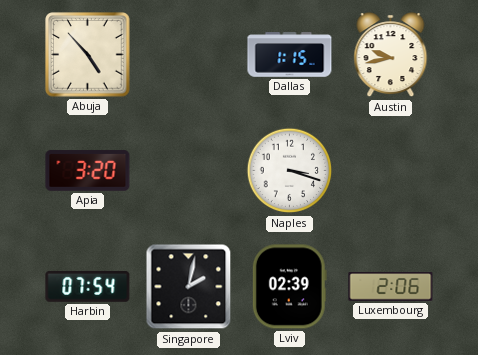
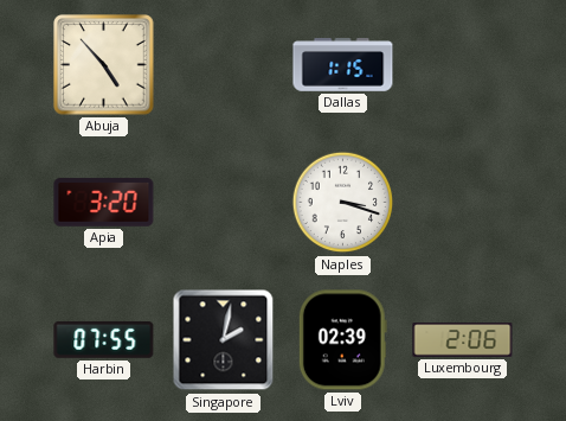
Austin: 9:43 -> none
Harbin: 07:54 -> 07:55
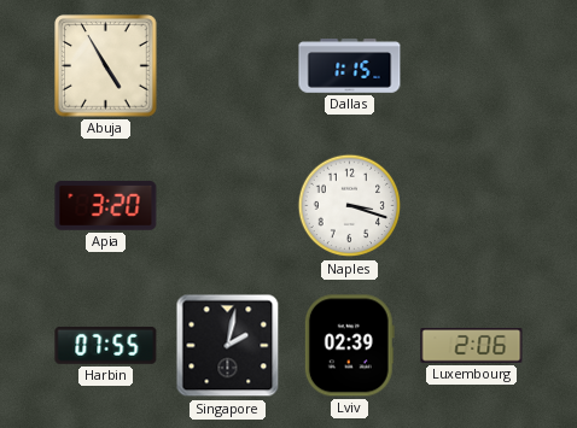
Abuja: 4:53 -> 4:55
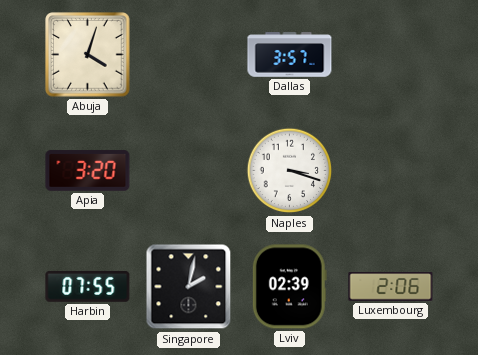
Abuja: 4:55 -> 4:03
Dallas: 1:15 -> 3:57
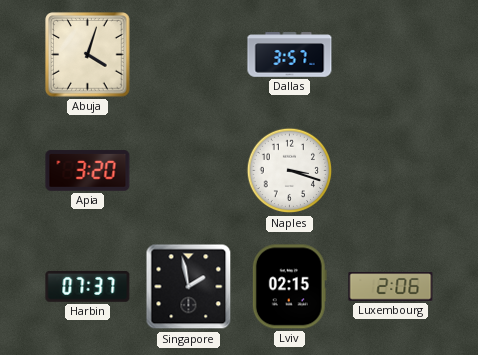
Harbin: 07:55 -> 07:37
Singapore: 2:02 -> 1:58
Lviv: 02:39 -> 02:15
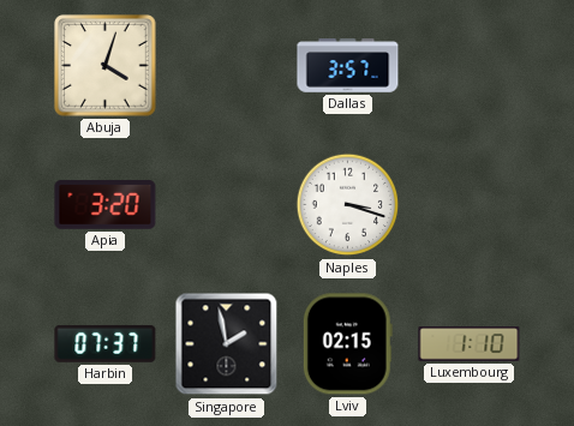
Luxembourg: 2:06 -> 1:10
